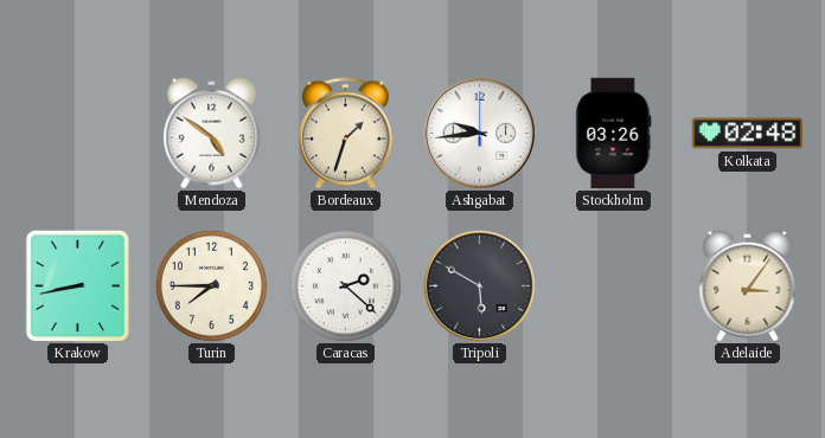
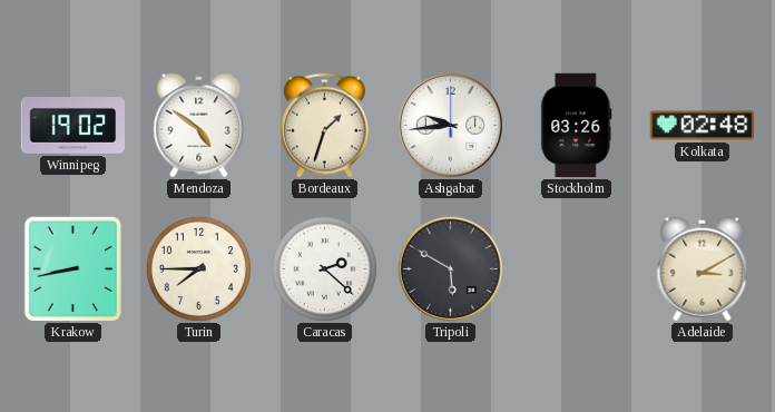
Winnipeg: none -> 19:02
Adelaide: 3:06 -> 3:10
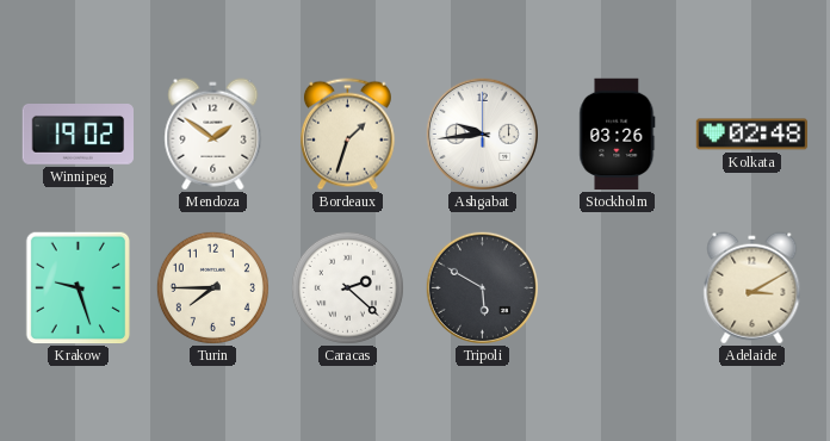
Mendoza: 4:51 -> 1:51
Krakow: 8:43 -> 9:27
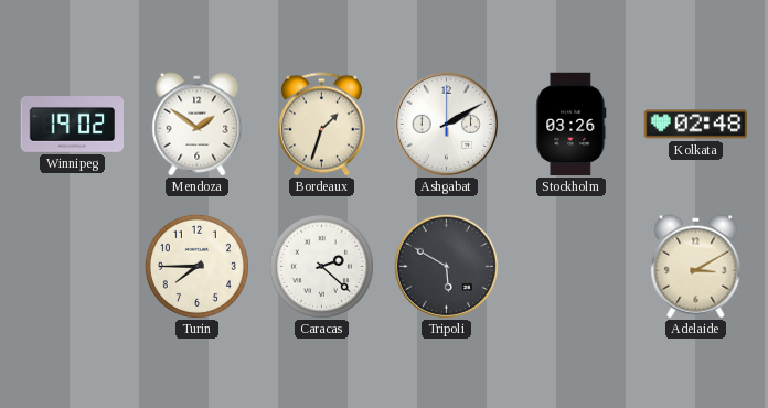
Ashgabat: 9:44 -> 2:10
Krakow: 9:27 -> none
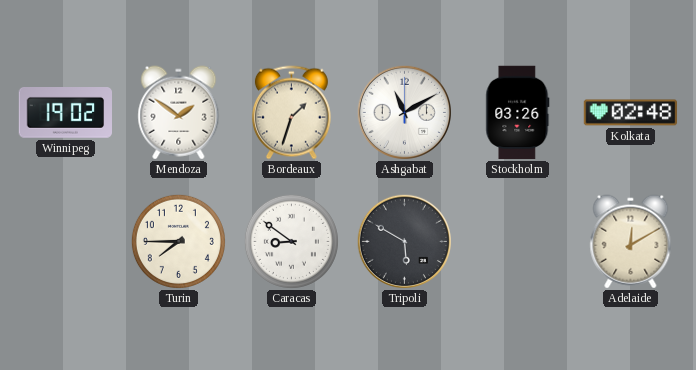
Ashgabat: 2:10 -> 11:10
Caracas: 2:22 -> 8:51
Adelaide: 3:10 -> 12:10
